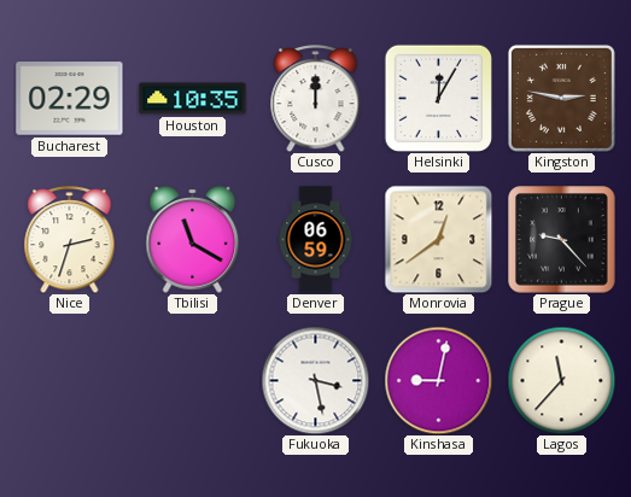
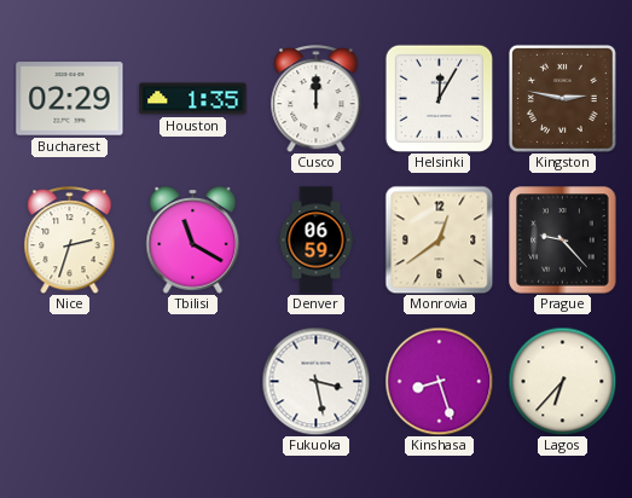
Houston: 10:35 -> 1:35
Kinshasa: 9:02 -> 8:27
Lagos: 11:37 -> 6:37
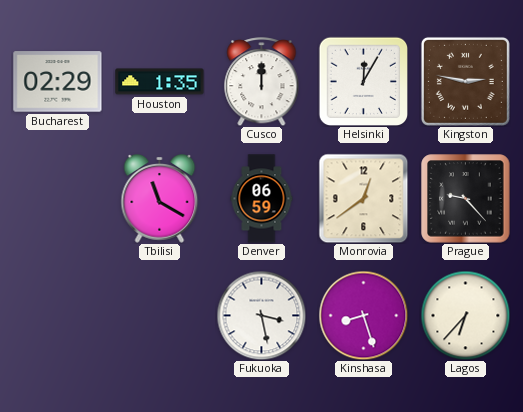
Nice: 2:33 -> none
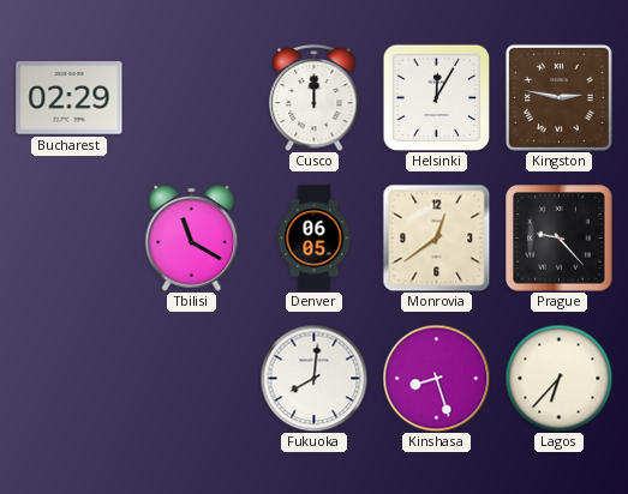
Houston: 1:35 -> none
Denver: 06:59 -> 06:05
Fukuoka: 3:28 -> 8:01
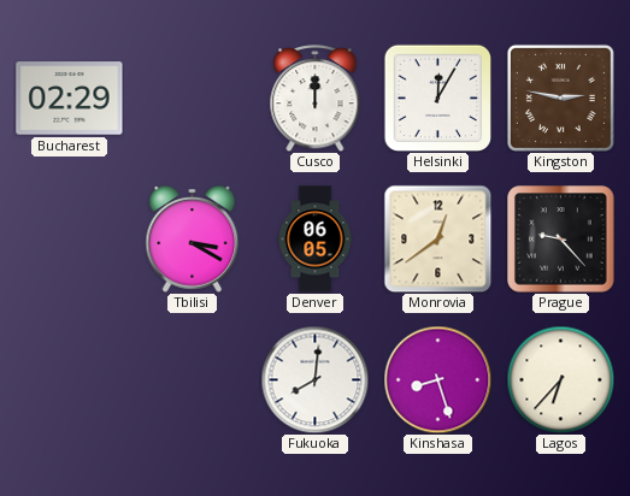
Tbilisi: 11:20 -> 3:20
